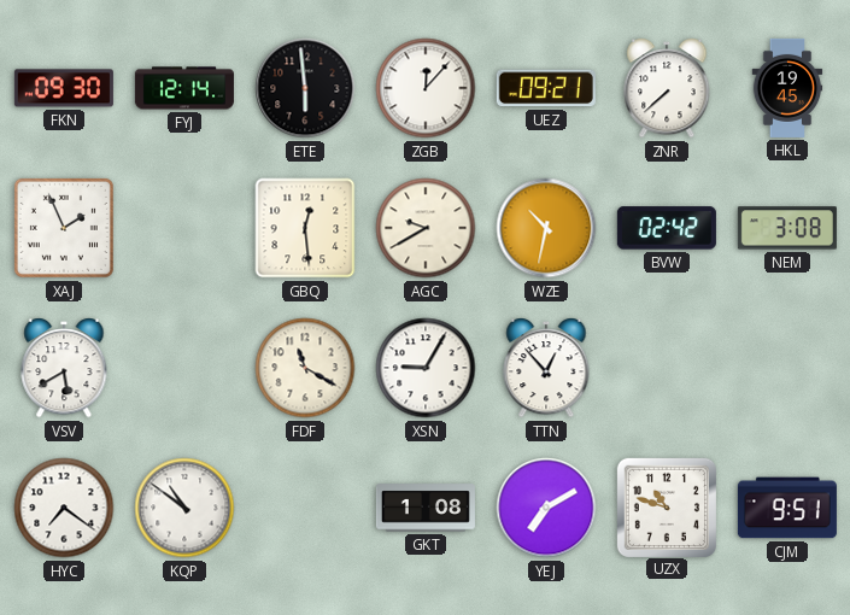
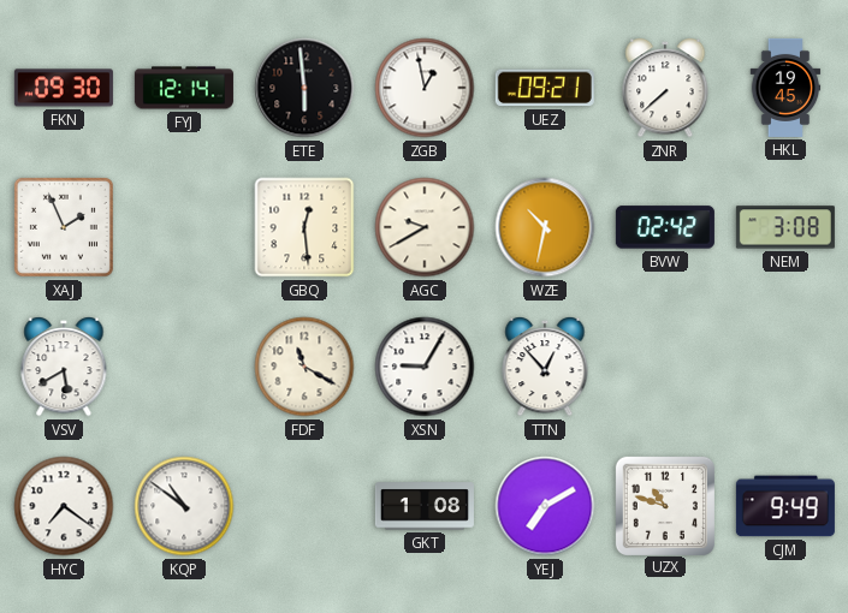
ZGB: 12:07 -> 12:58
CJM: 9:51 -> 9:49
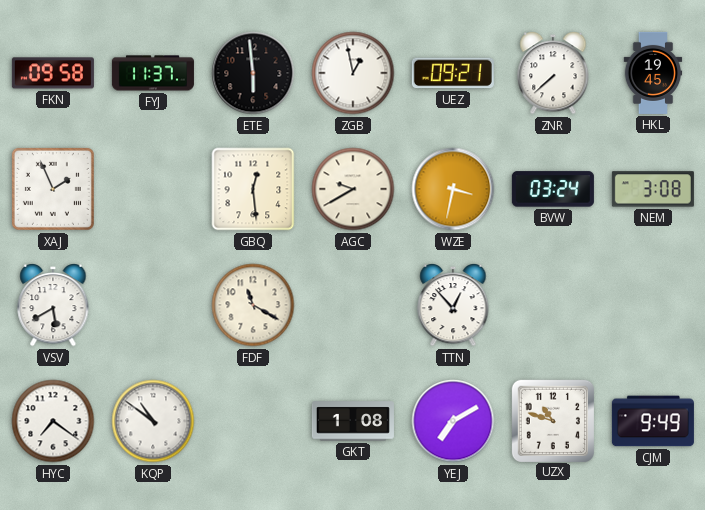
FKN: 09:30 -> 09:58
FYJ: 12:14 -> 11:37
WZE: 10:32 -> 3:32
BVW: 02:42 -> 03:24
XSN: 9:05 -> none
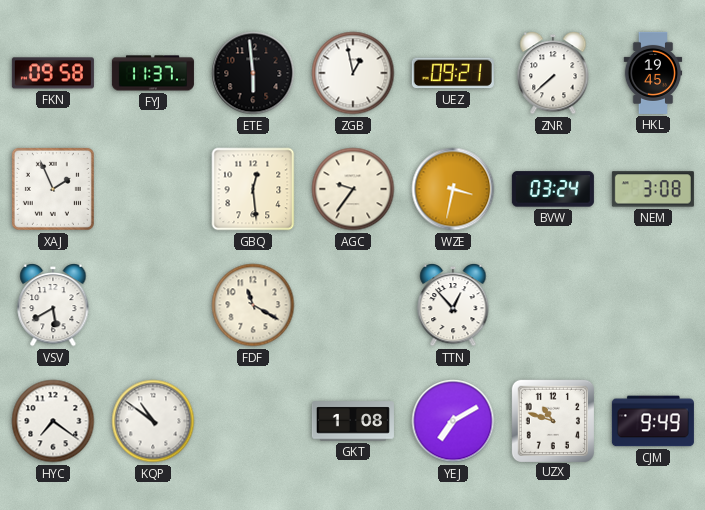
AGC: 9:40 -> 9:36
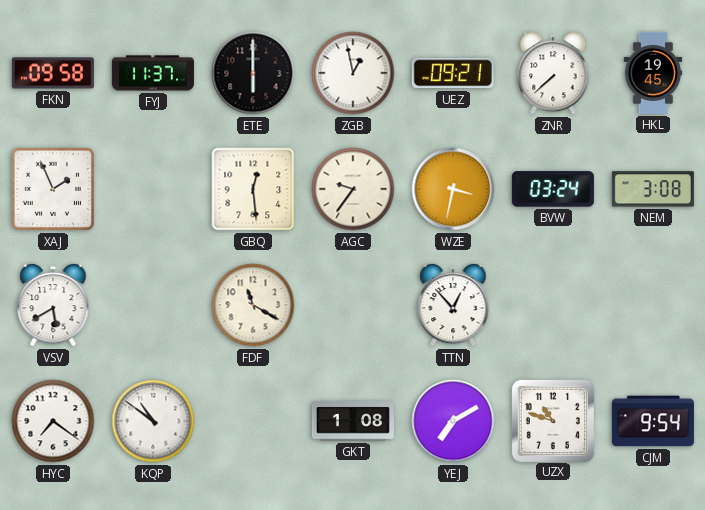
ETE: 5:59 -> 6:00
CJM: 9:49 -> 9:54
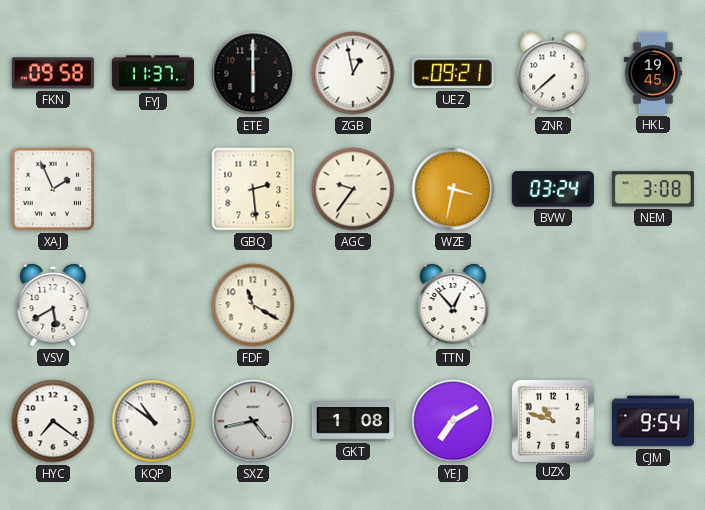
GBQ: 12:29 -> 2:29
SXZ: none -> 4:43
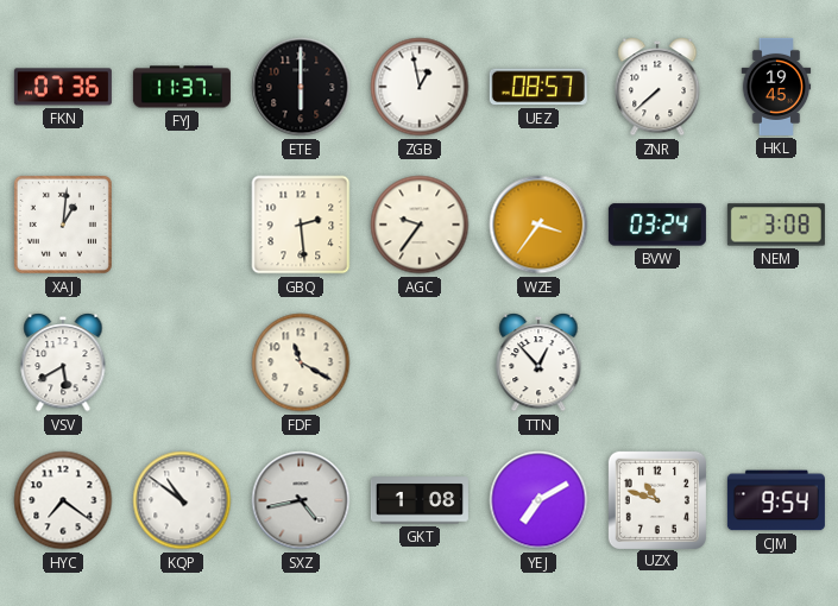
FKN: 09:58 -> 07:36
UEZ: 09:21 -> 08:57
XAJ: 1:56 -> 1:01
WZE: 3:32 -> 3:36
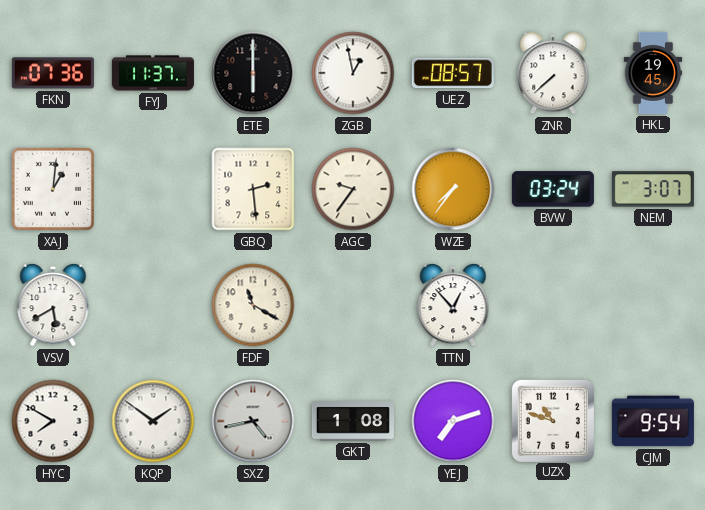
WZE: 3:36 -> 7:36
NEM: 3:08 -> 3:07
HYC: 7:21 -> 7:50
KQP: 10:51 -> 1:51
YEJ: 7:10 -> 7:12
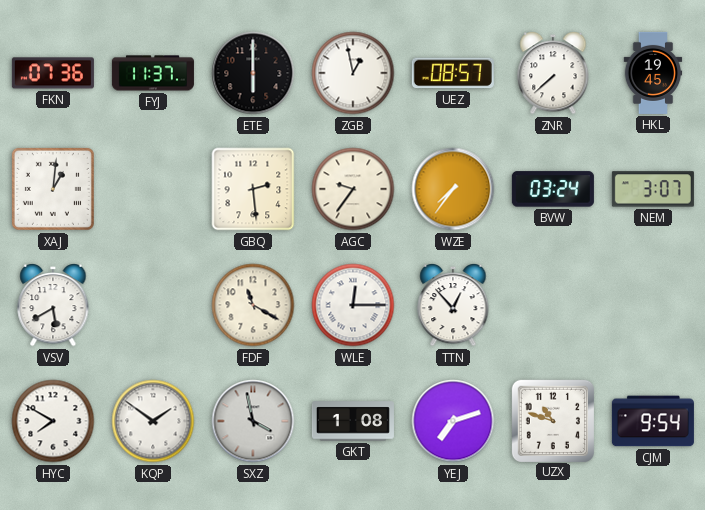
WLE: none -> 12:15
SXZ: 4:43 -> 3:58
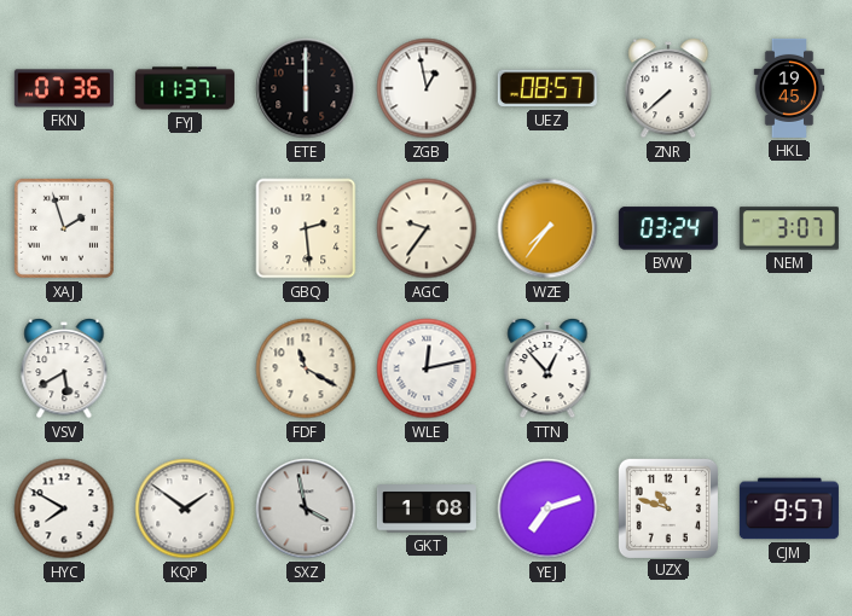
XAJ: 1:01 -> 1:57
WLE: 12:15 -> 12:13
CJM: 9:54 -> 9:57
